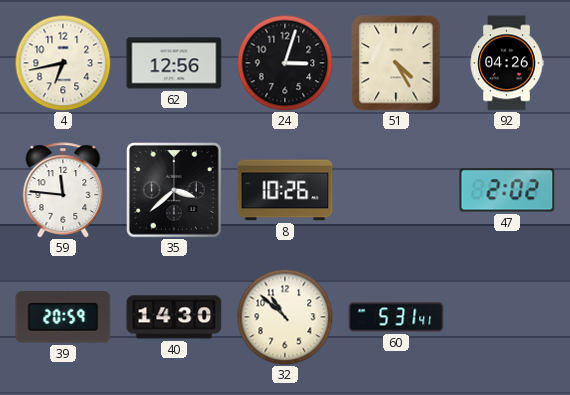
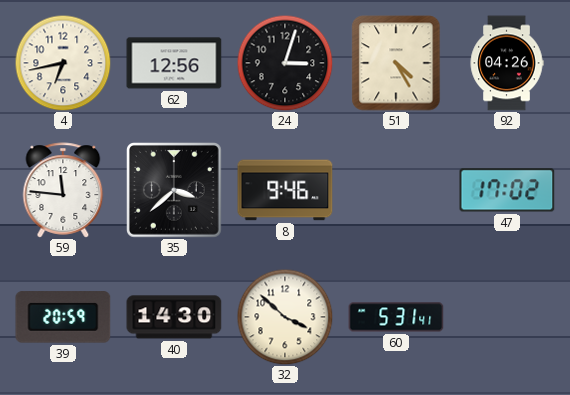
8: 10:26 -> 9:46
47: 2:02 -> 17:02
32: 10:52 -> 3:52
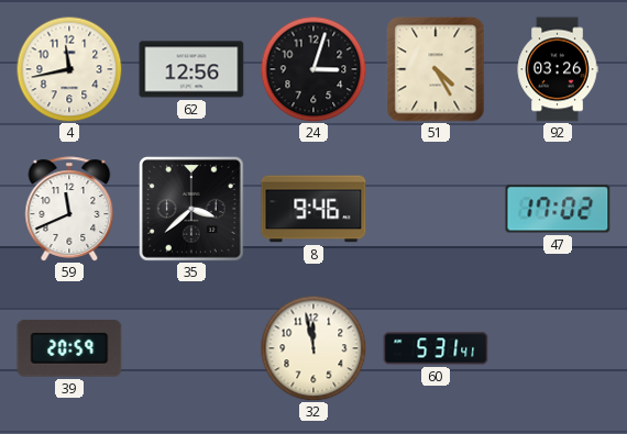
4: 6:43 -> 11:43
92: 04:26 -> 03:26
59: 11:46 -> 11:41
40: 14:30 -> none
32: 3:52 -> 11:58
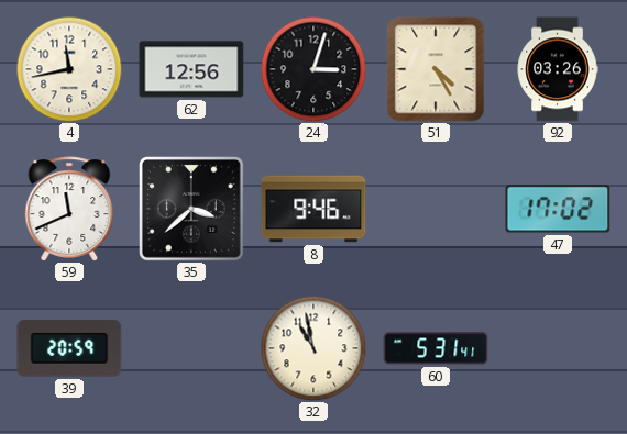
32: 11:58 -> 10:58
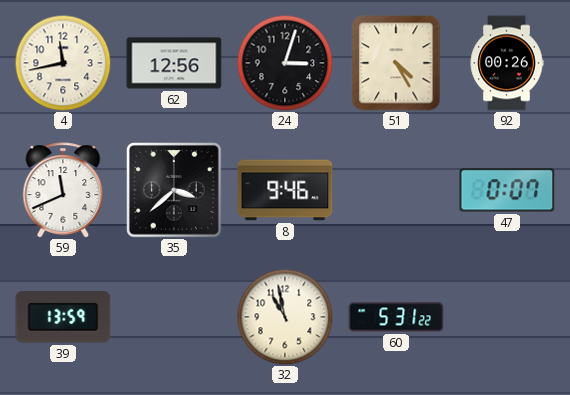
92: 03:26 -> 00:26
47: 17:02 -> 0:07
39: 20:59 -> 13:59
60: 5:31:41 -> 5:31:22
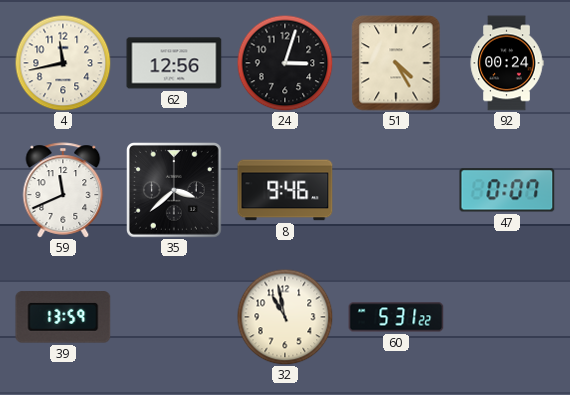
92: 00:26 -> 00:24
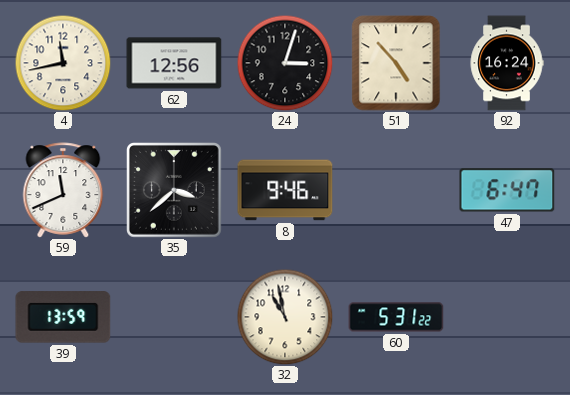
51: 4:25 -> 4:53
92: 00:24 -> 16:24
47: 0:07 -> 6:47
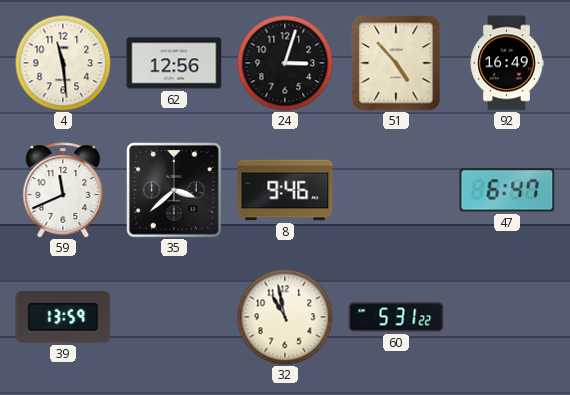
4: 11:43 -> 11:29
92: 16:24 -> 16:49
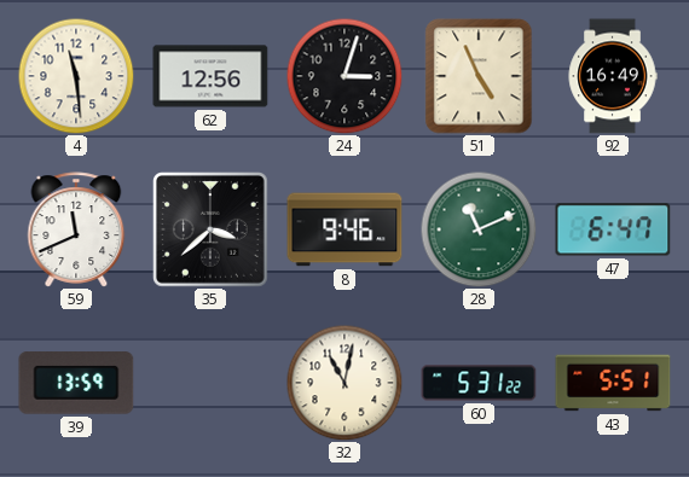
51: 4:53 -> 4:56
28: none -> 11:11
32: 10:58 -> 11:02
43: none -> 5:51
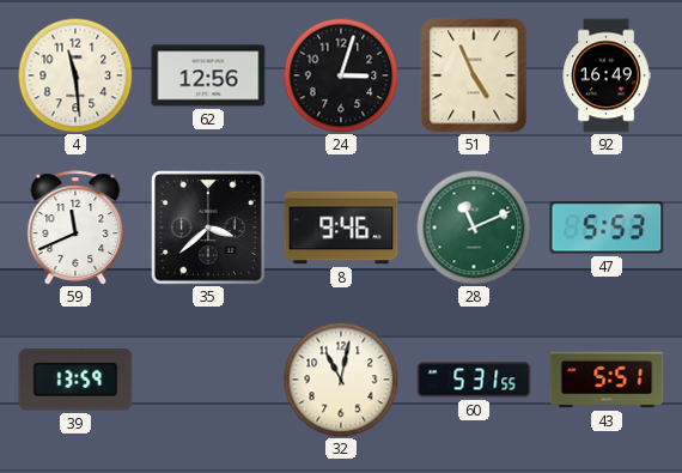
47: 6:47 -> 5:53
60: 5:31:22 -> 5:31:55
